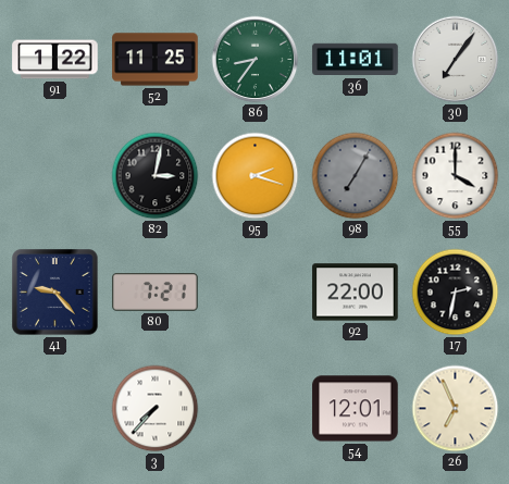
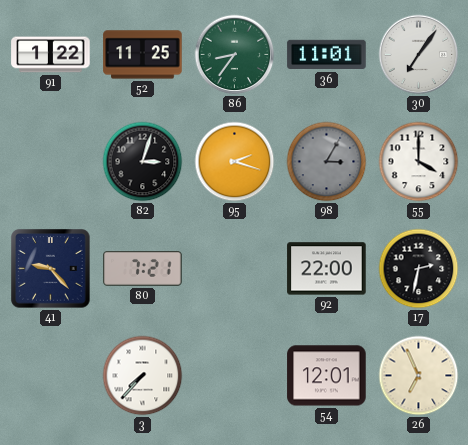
82: 3:02 -> 3:03
98: 7:05 -> 3:05
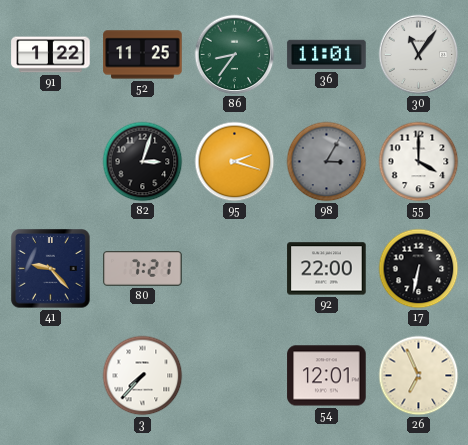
30: 7:06 -> 11:06
17: 2:32 -> 6:32
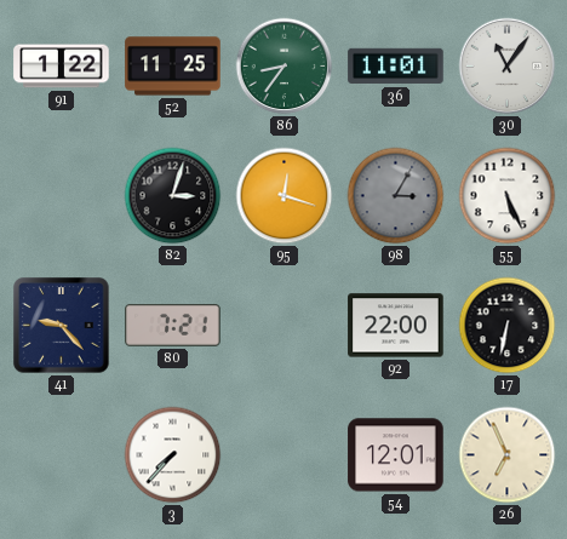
95: 2:18 -> 12:18
55: 4:00 -> 5:26
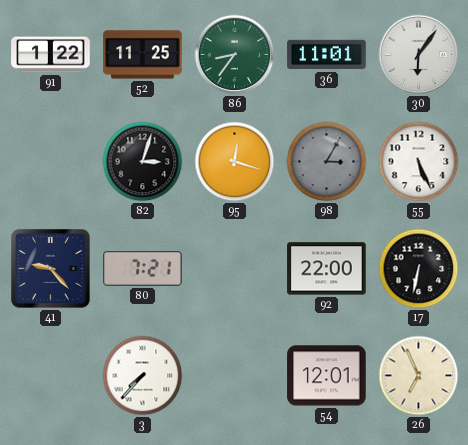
30: 11:06 -> 6:06
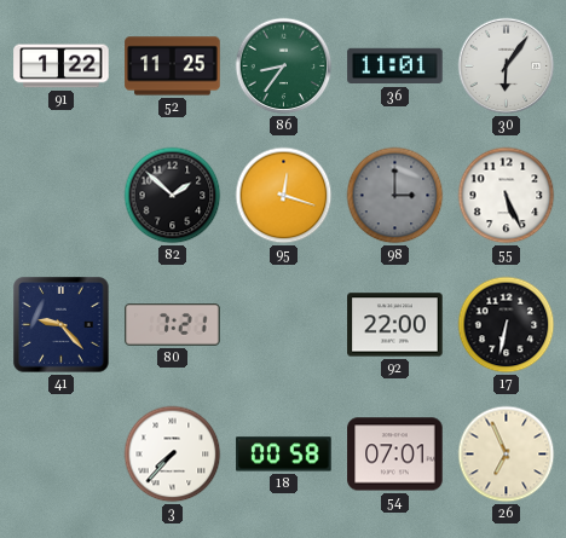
82: 3:03 -> 1:52
98: 3:05 -> 3:00
18: none -> 00:58
54: 12:01 -> 07:01
